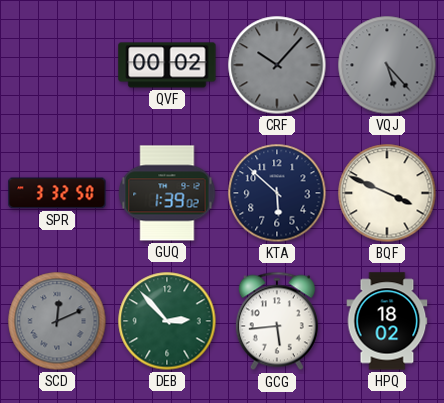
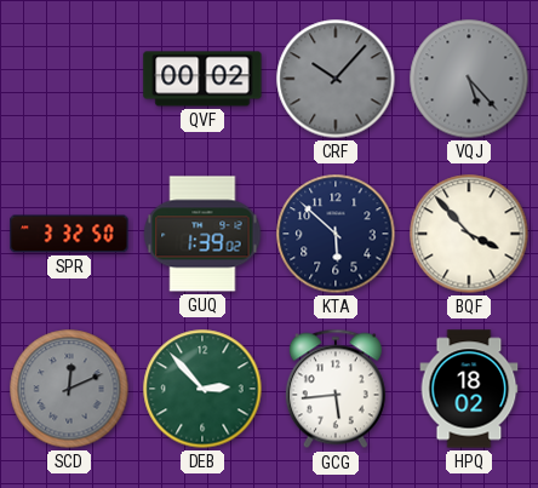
BQF: 3:49 -> 3:53
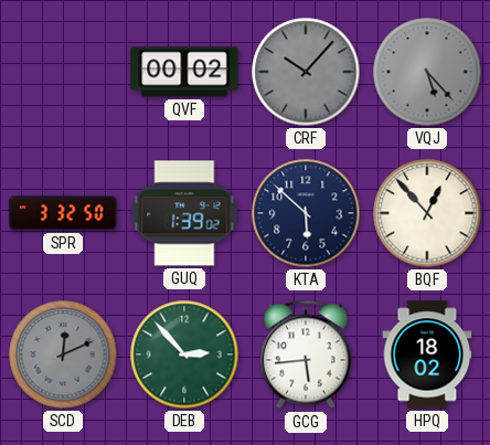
BQF: 3:53 -> 12:53
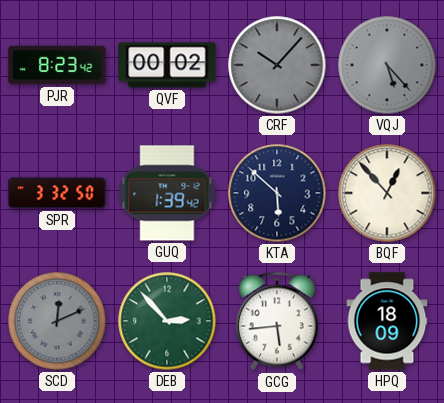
PJR: none -> 8:23
GUQ: 1:39:02 -> 1:39:42
HPQ: 18:02 -> 18:09
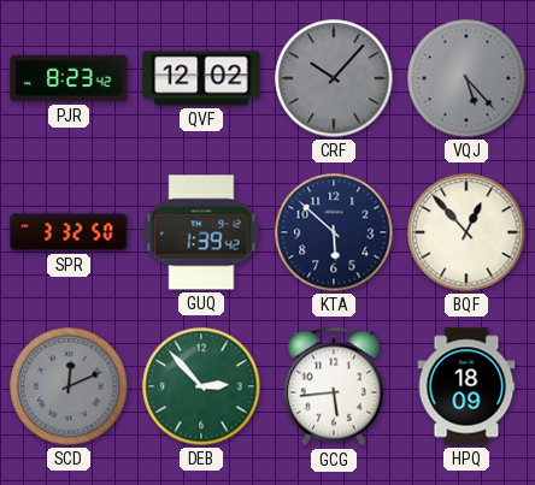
QVF: 00:02 -> 12:02
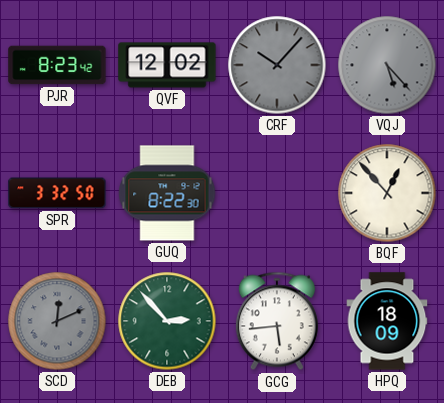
GUQ: 1:39 -> 8:22
KTA: 5:52 -> none
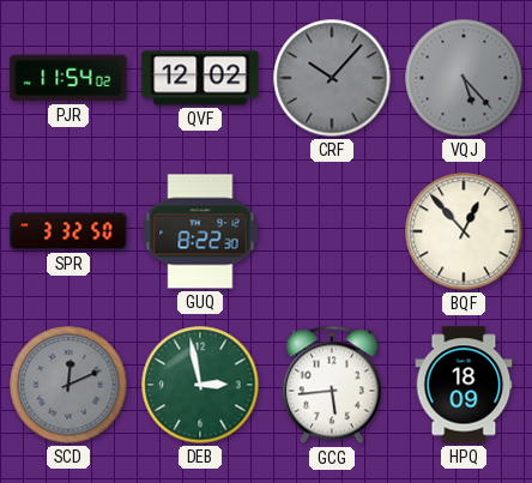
PJR: 8:23 -> 11:54
DEB: 2:53 -> 2:58
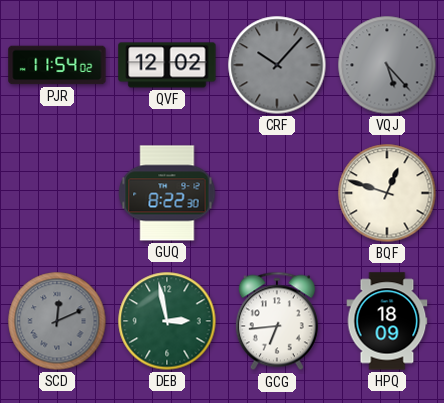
SPR: 3:32 -> none
BQF: 12:53 -> 12:48
GCG: 5:44 -> 6:44
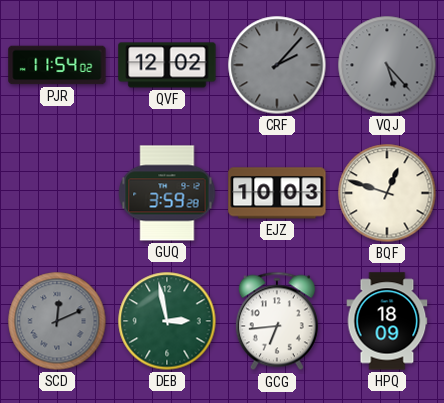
CRF: 10:07 -> 2:07
GUQ: 8:22 -> 3:59
EJZ: none -> 10:03
